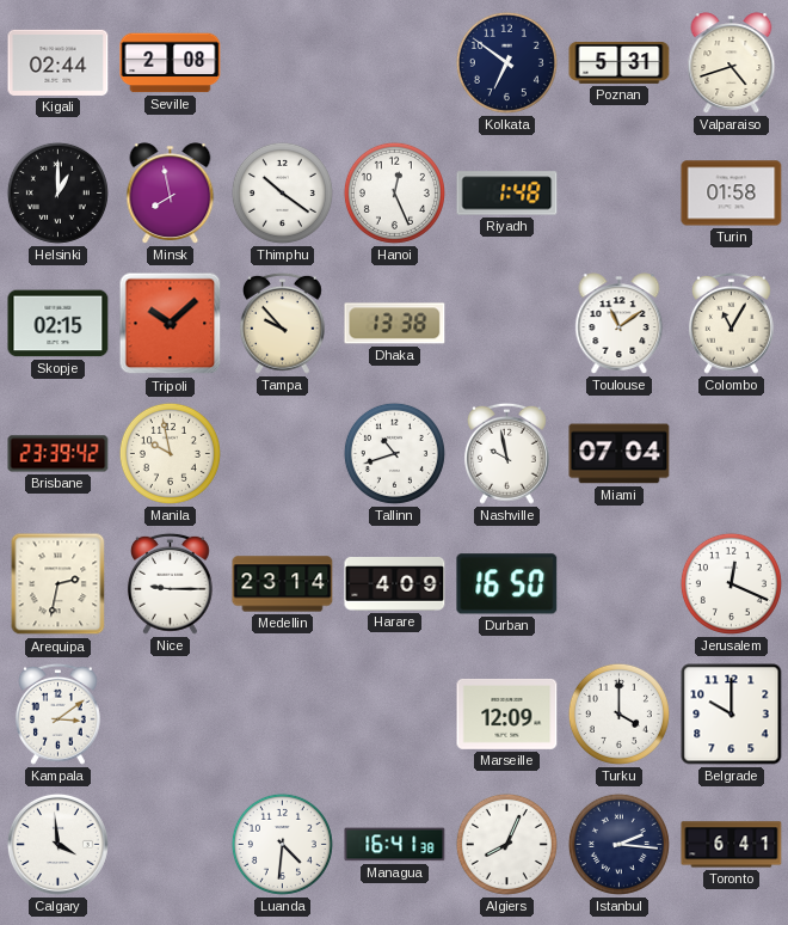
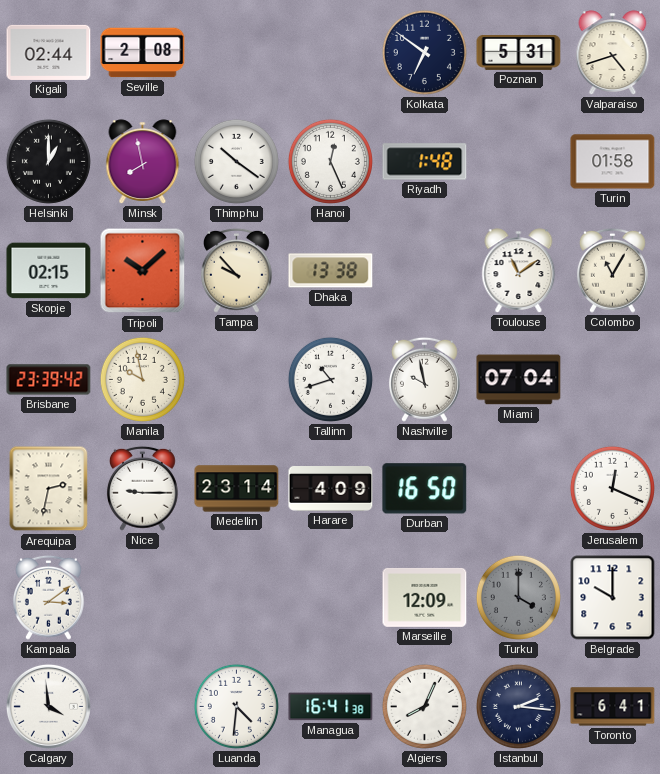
Turku dial: white -> grey
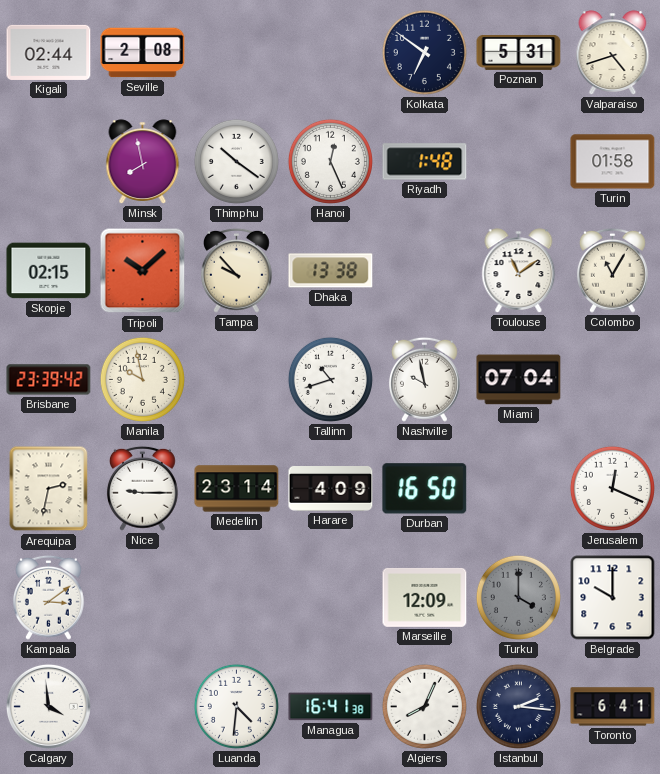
Helsinki: 1:00 -> none
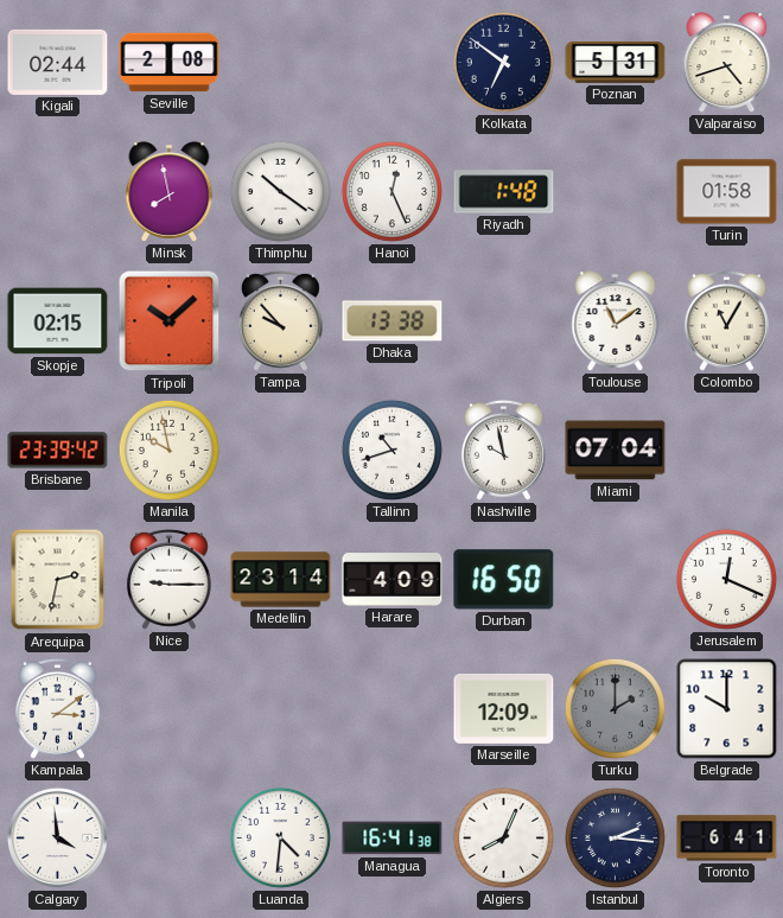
Turku: 4:00 -> 2:00
